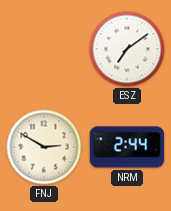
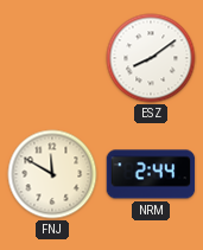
ESZ: 7:09 -> 8:09
FNJ: 2:50 -> 11:50
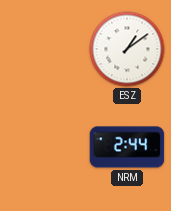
ESZ: 8:09 -> 1:09
FNJ: 11:50 -> none
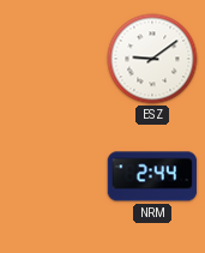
ESZ: 1:09 -> 9:09
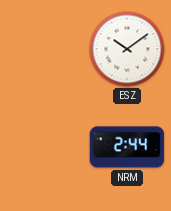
ESZ: 9:09 -> 10:09
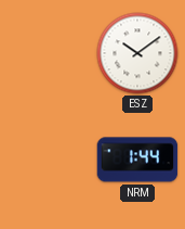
NRM: 2:44 -> 1:44
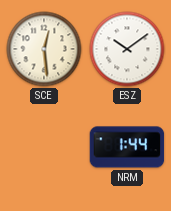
SCE: none -> 12:29
